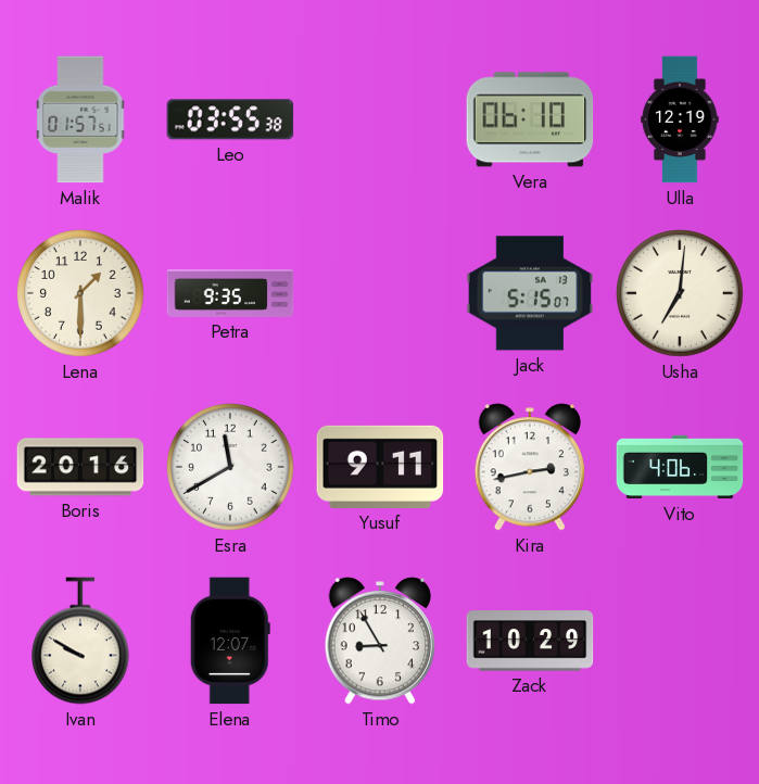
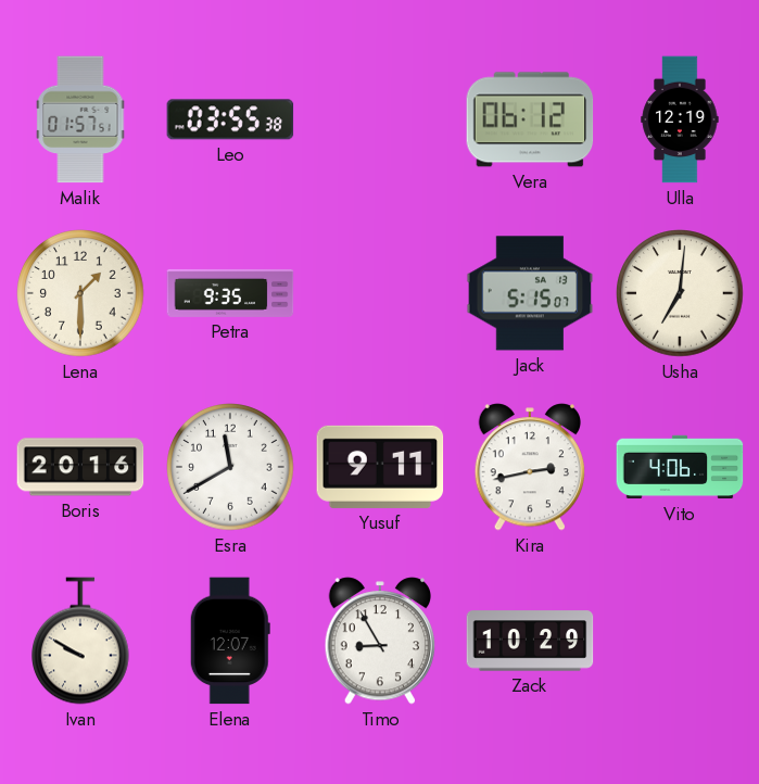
Vera: 06:10 -> 06:12
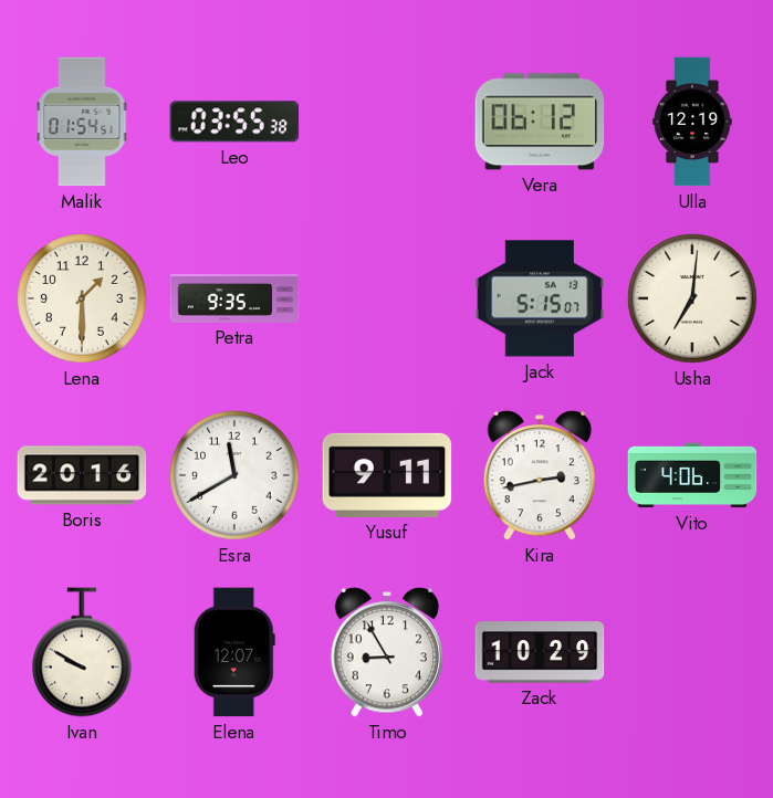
Malik: 01:57 -> 01:54
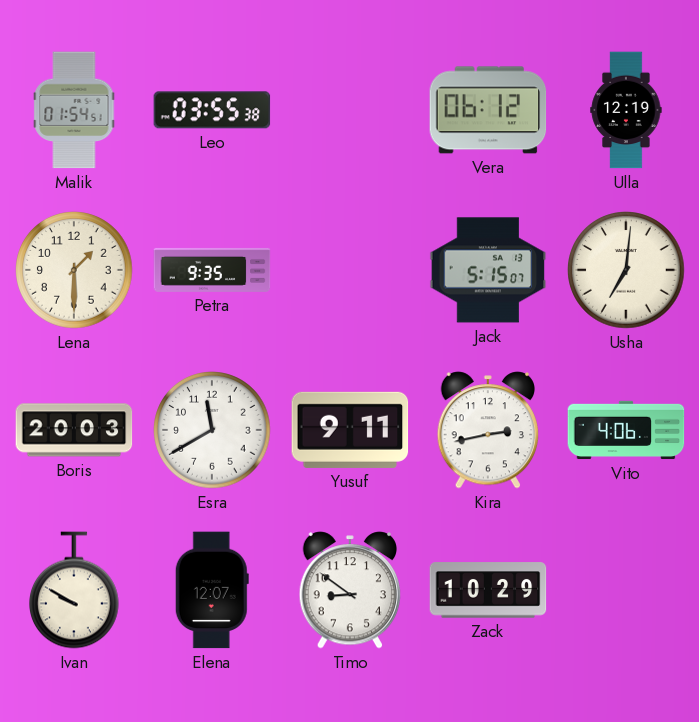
Boris: 20:16 -> 20:03
Timo: 8:55 -> 8:51
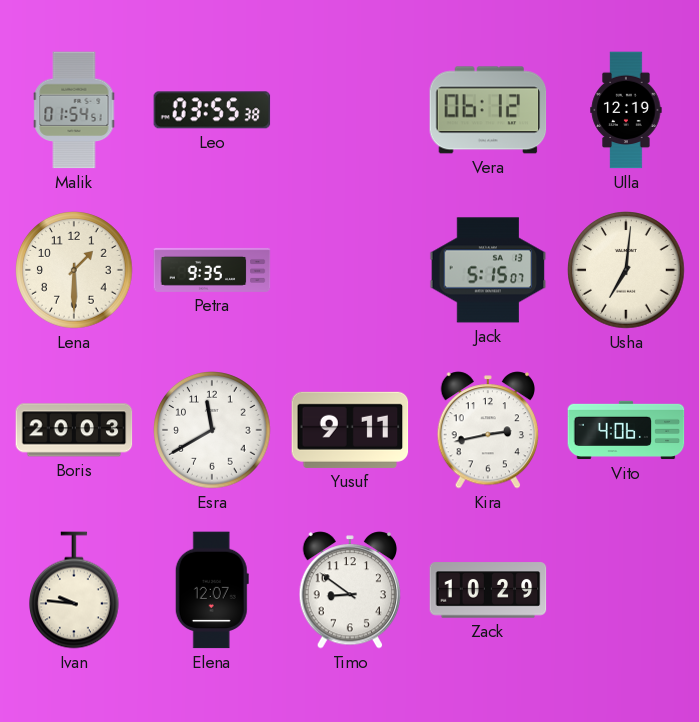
Ivan: 9:50 -> 9:46
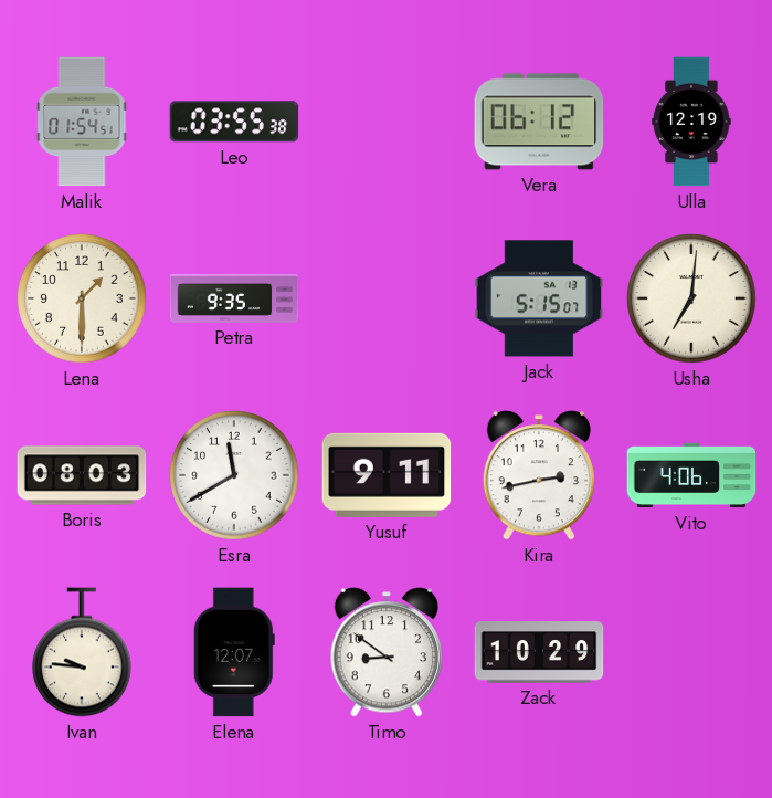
Boris: 20:03 -> 08:03
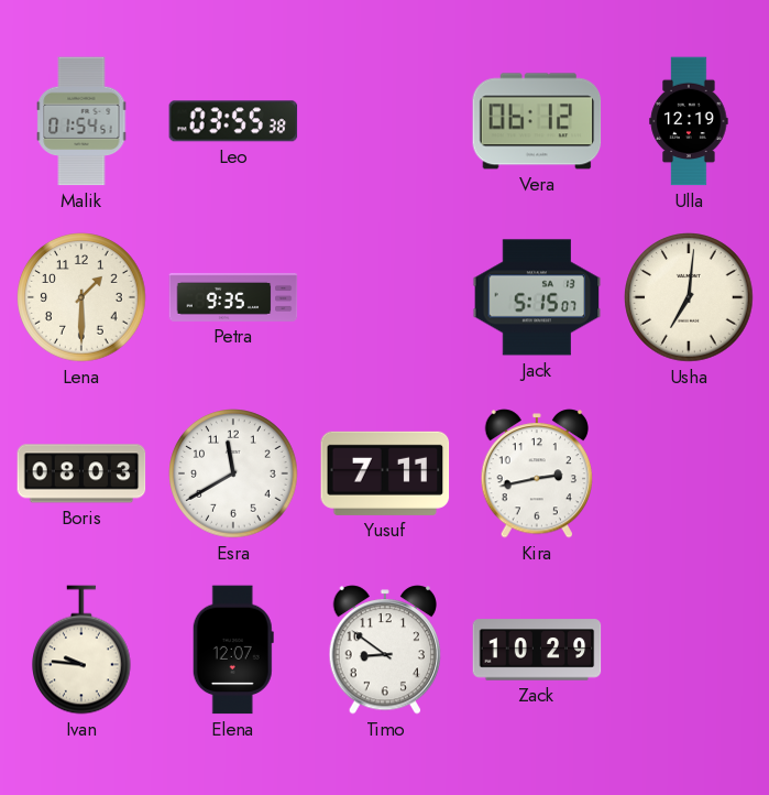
Yusuf: 9:11 -> 7:11
Vito: 4:06 -> none
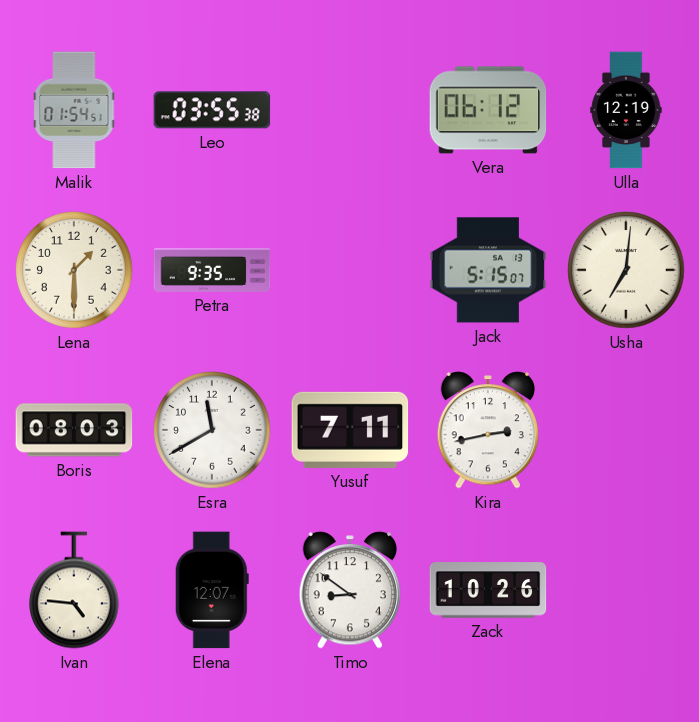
Ivan: 9:46 -> 4:46
Zack: 10:29 -> 10:26
